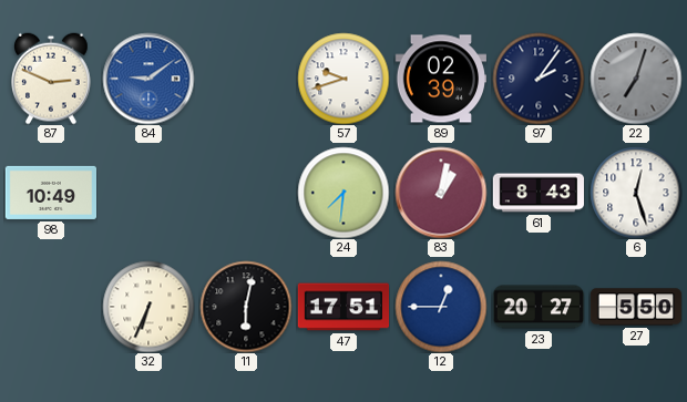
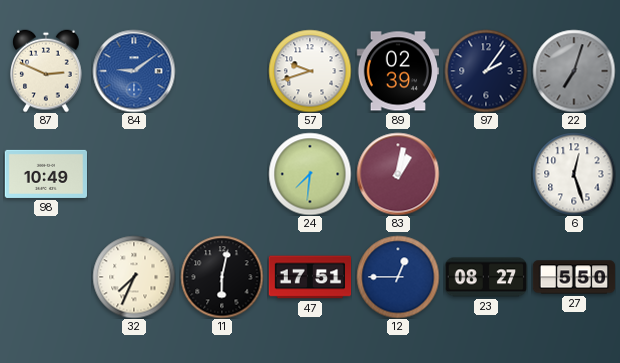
61: 8:43 -> none
32: 6:34 -> 7:34
23: 20:27 -> 08:27
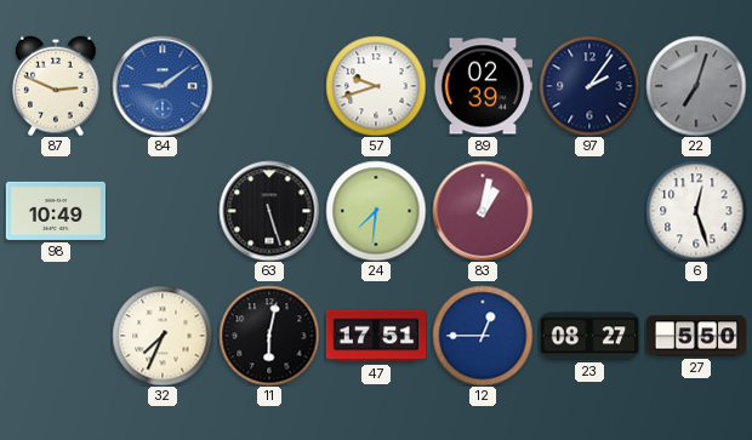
63: none -> 5:27
